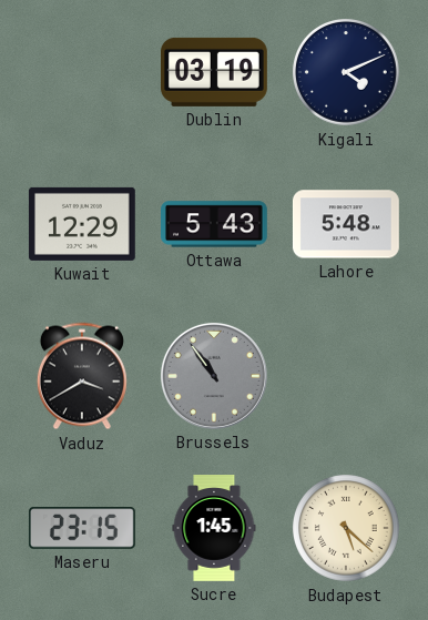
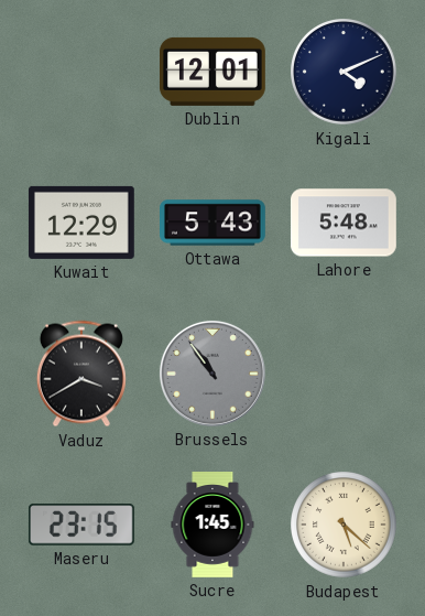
Dublin: 03:19 -> 12:01
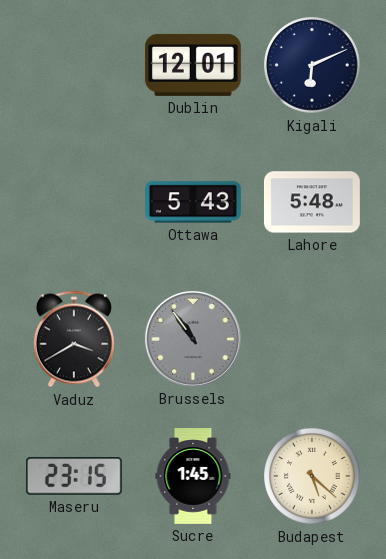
Kigali: 4:11 -> 6:11
Kuwait: 12:29 -> none
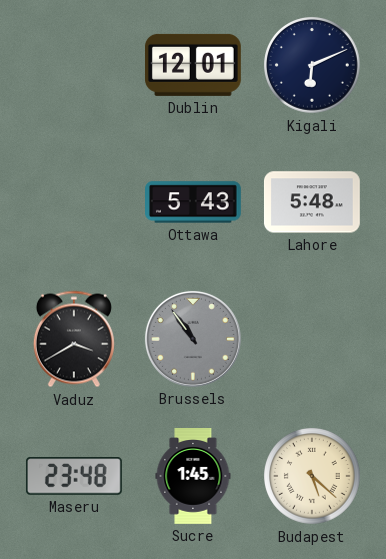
Maseru: 23:15 -> 23:48
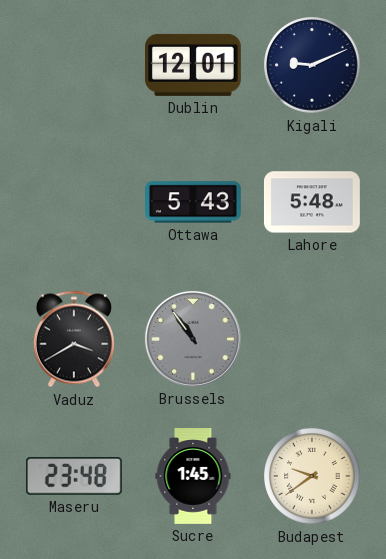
Kigali: 6:11 -> 9:11
Budapest: 5:22 -> 9:39
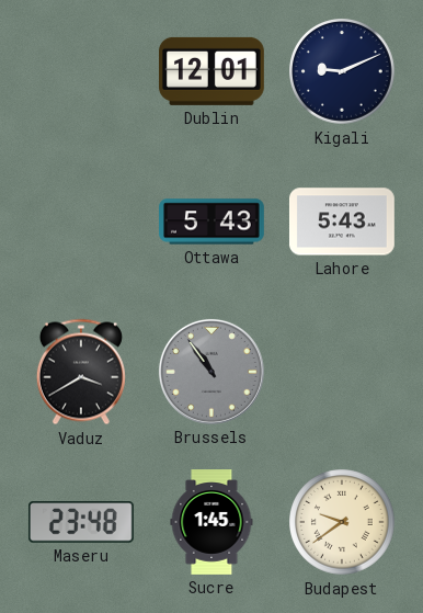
Lahore: 5:48 -> 5:43
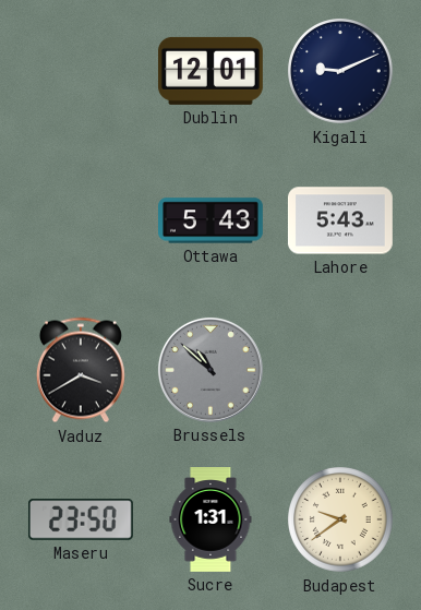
Brussels: 10:54 -> 10:52
Maseru: 23:48 -> 23:50
Sucre: 1:45 -> 1:31
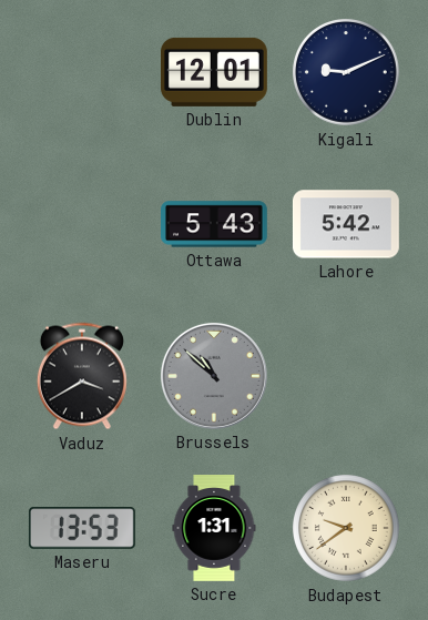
Lahore: 5:43 -> 5:42
Maseru: 23:50 -> 13:53
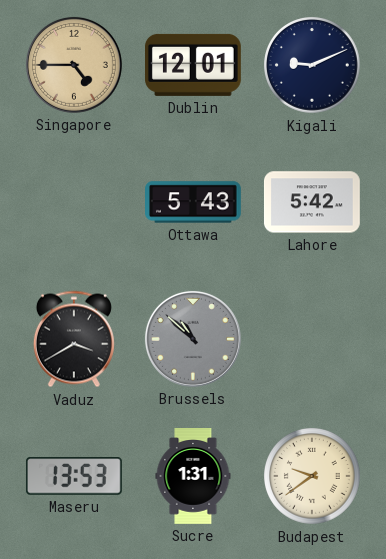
Singapore: none -> 4:45
